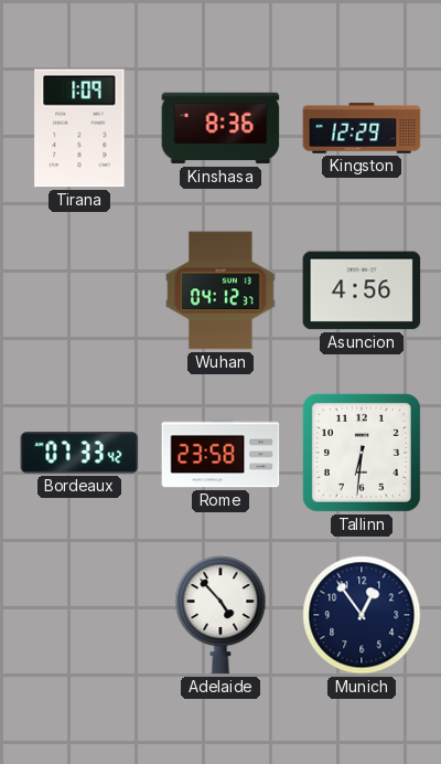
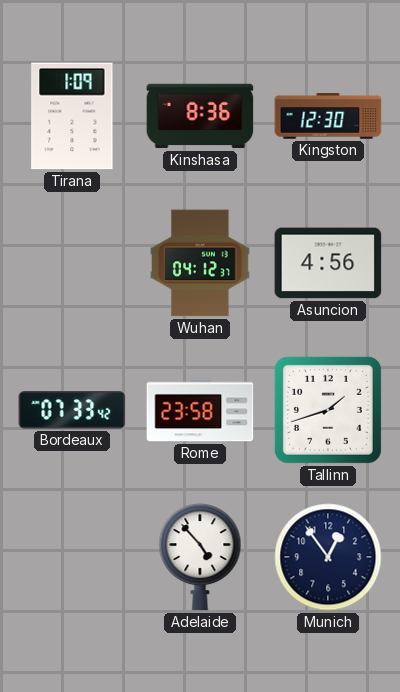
Kingston: 12:29 -> 12:30
Tallinn: 6:31 -> 1:42
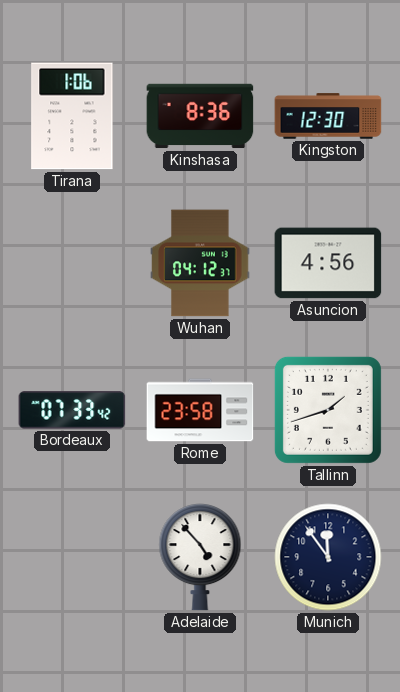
Tirana: 1:09 -> 1:06
Munich: 12:54 -> 11:54
